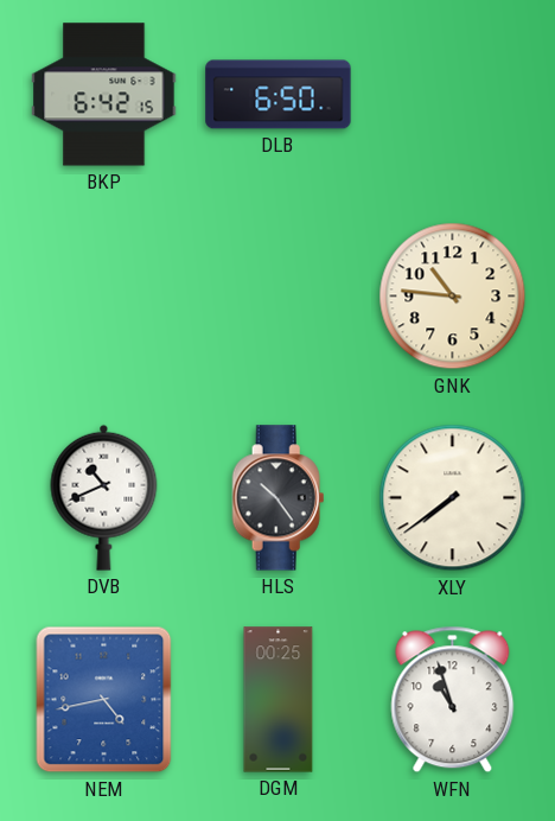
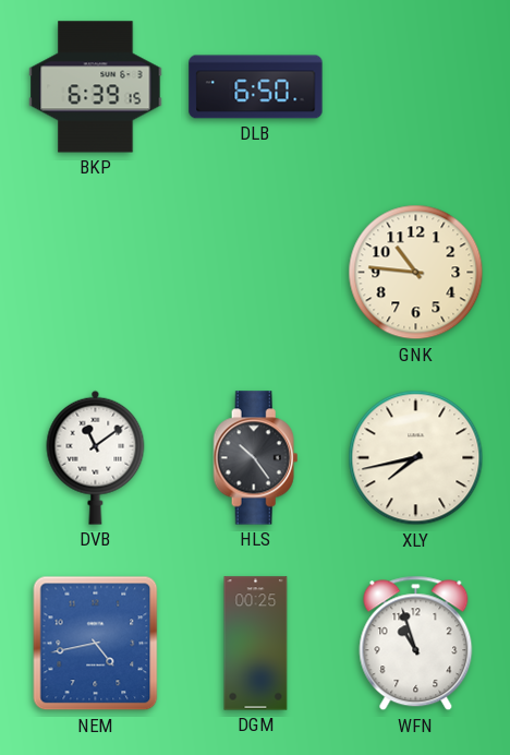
BKP: 6:42 -> 6:39
DVB: 10:41 -> 11:09
XLY: 7:39 -> 7:43
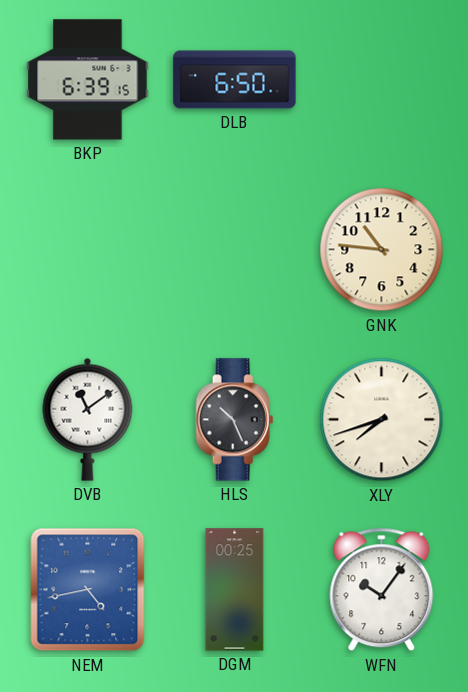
HLS: 10:24 -> 10:26
XLY: 7:43 -> 7:42
WFN: 10:57 -> 10:06
